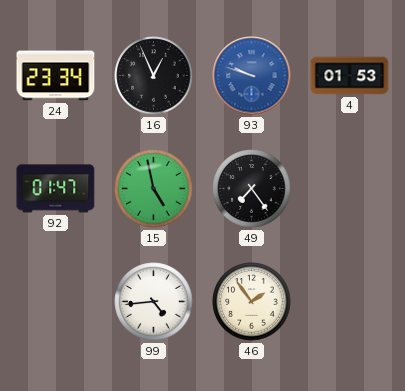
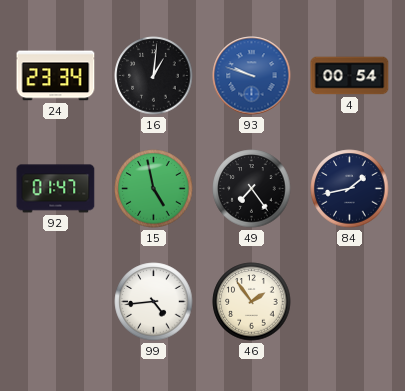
16: 12:56 -> 1:01
4: 01:53 -> 00:54
84: none -> 1:43
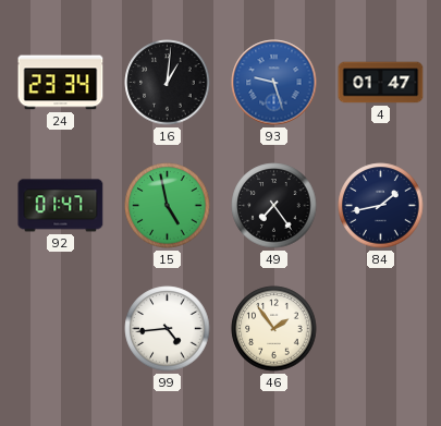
93: 9:48 -> 9:27
4: 00:54 -> 01:47
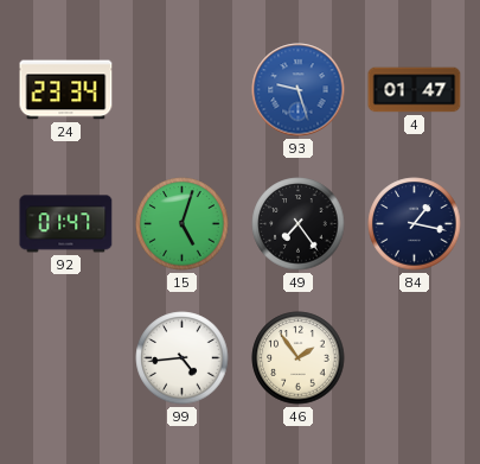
16: 1:01 -> none
15: 4:58 -> 5:03
84: 1:43 -> 1:17
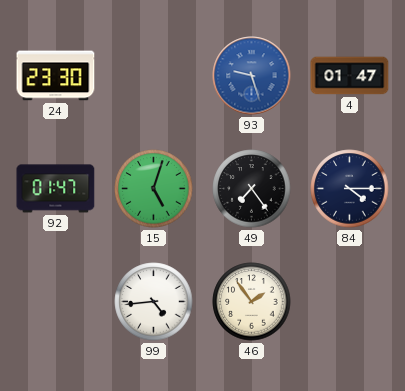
24: 23:34 -> 23:30
84: 1:17 -> 4:15
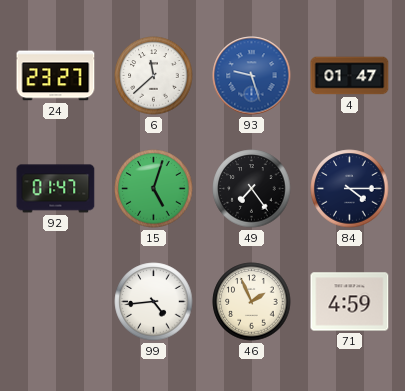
24: 23:30 -> 23:27
6: none -> 11:38
46: 1:54 -> 1:56
71: none -> 4:59
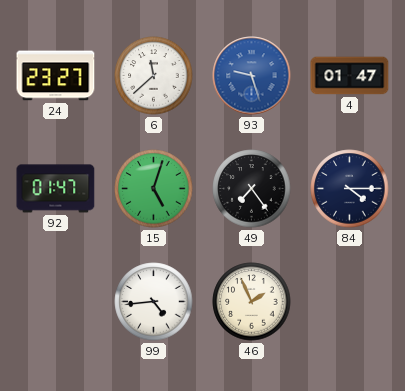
71: 4:59 -> none
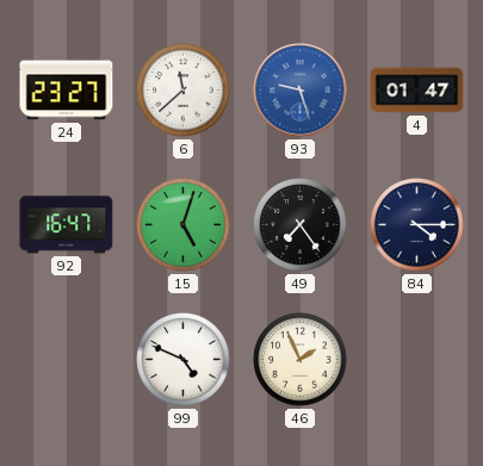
92: 01:47 -> 16:47
99: 4:44 -> 4:49
